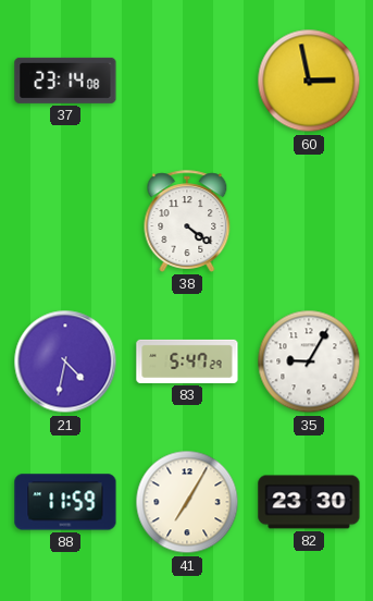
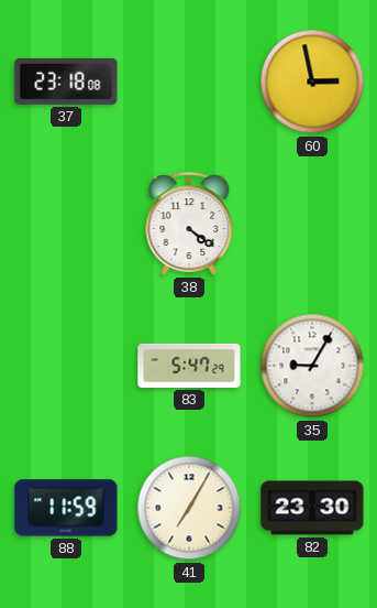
37: 23:14 -> 23:18
21: 4:32 -> none
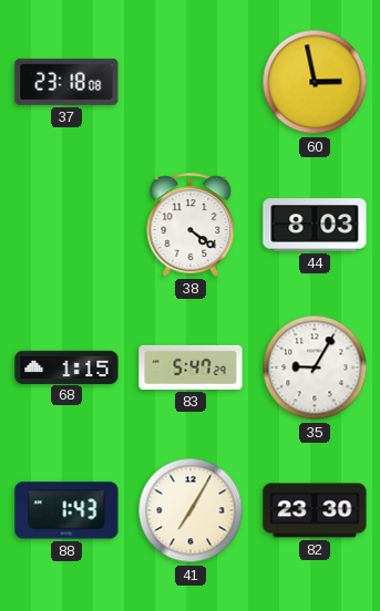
44: none -> 8:03
68: none -> 1:15
88: 11:59 -> 1:43
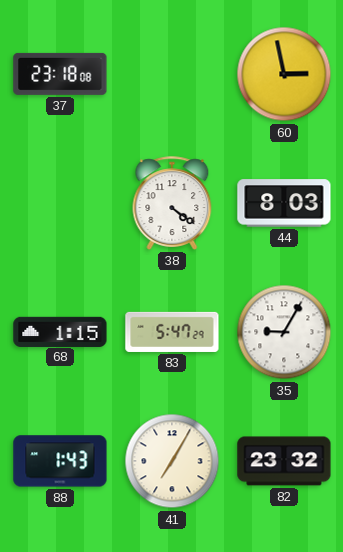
82: 23:30 -> 23:32
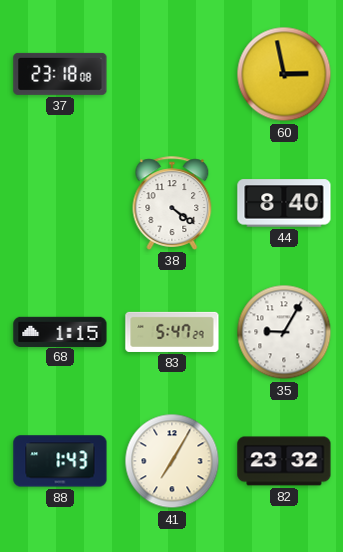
44: 8:03 -> 8:40
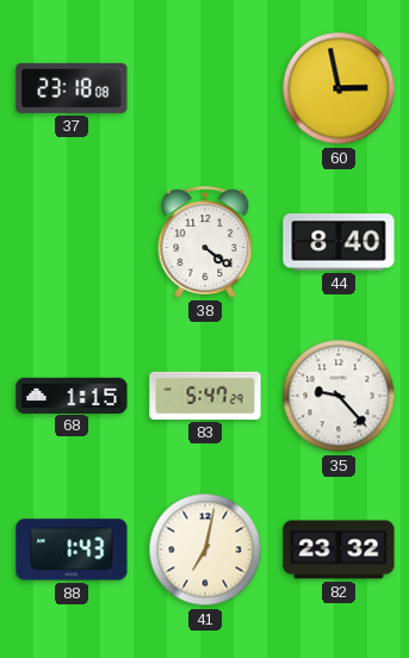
35: 9:05 -> 9:23
41: 7:05 -> 7:02
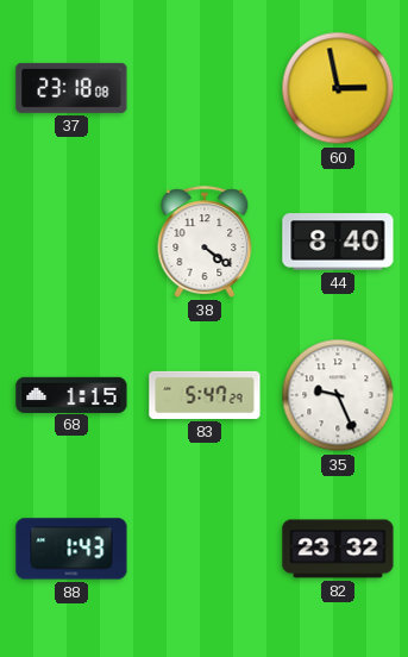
35: 9:23 -> 9:26
41: 7:02 -> none
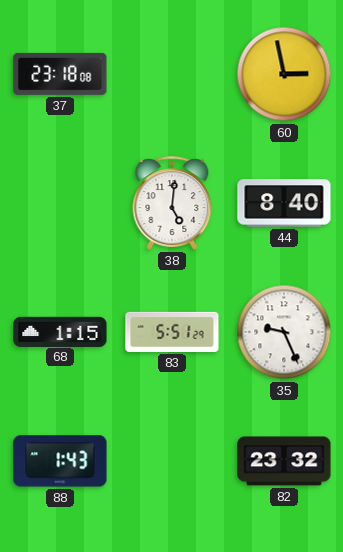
38: 4:21 -> 5:01
83: 5:47 -> 5:51
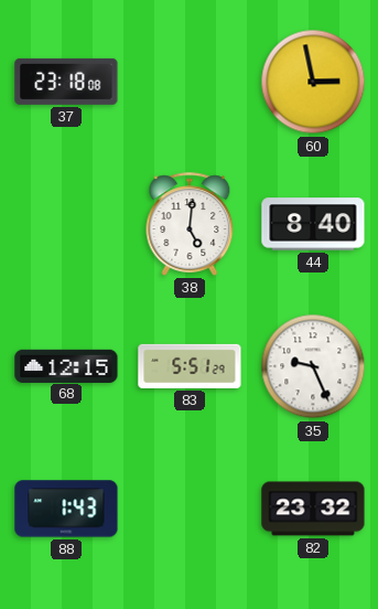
68: 1:15 -> 12:15
